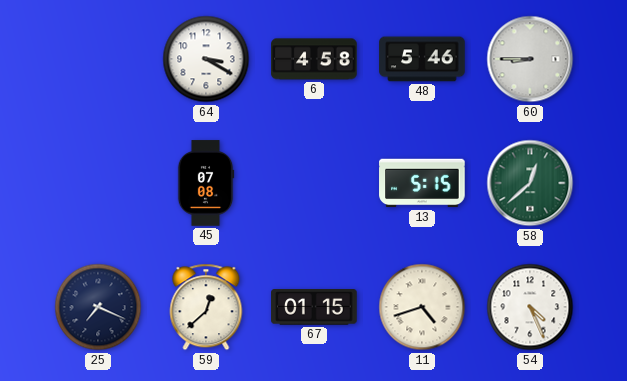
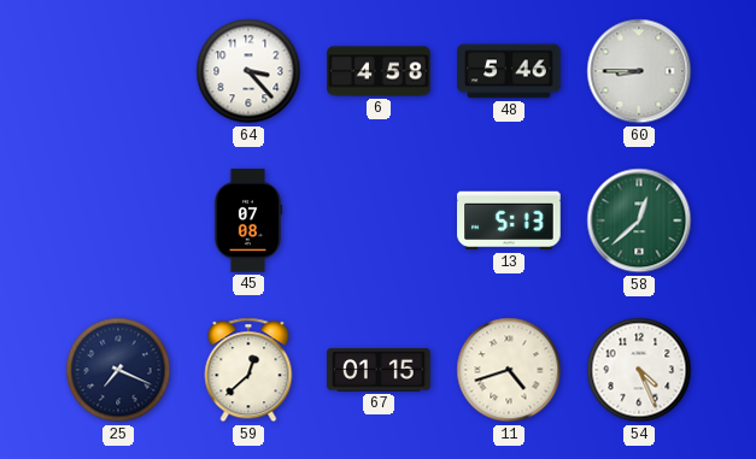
64: 3:20 -> 3:23
13: 5:15 -> 5:13
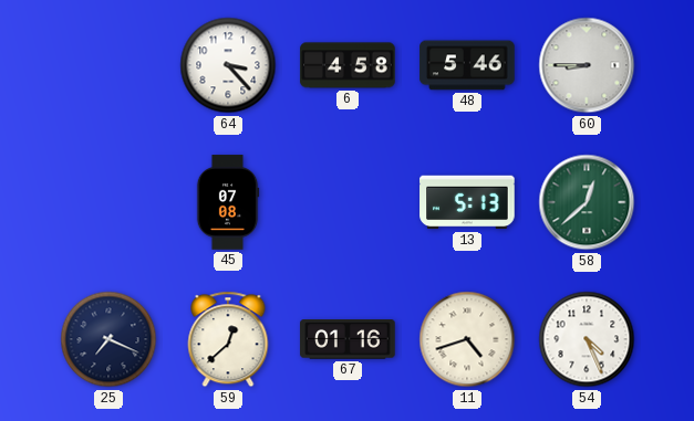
67: 01:15 -> 01:16
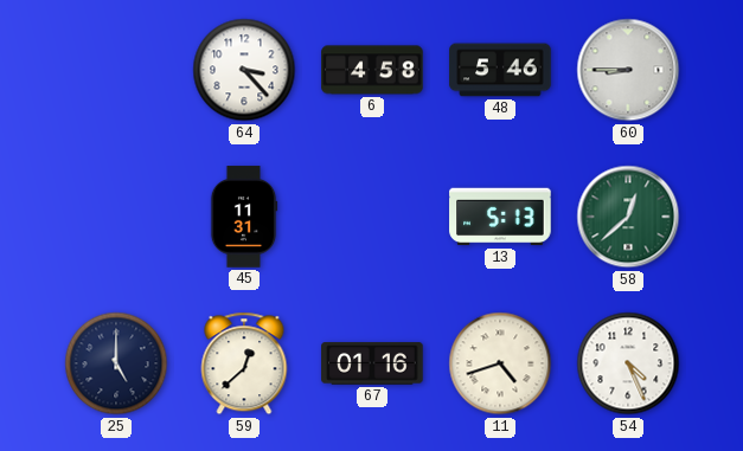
45: 07:08 -> 11:31
25: 7:19 -> 5:00
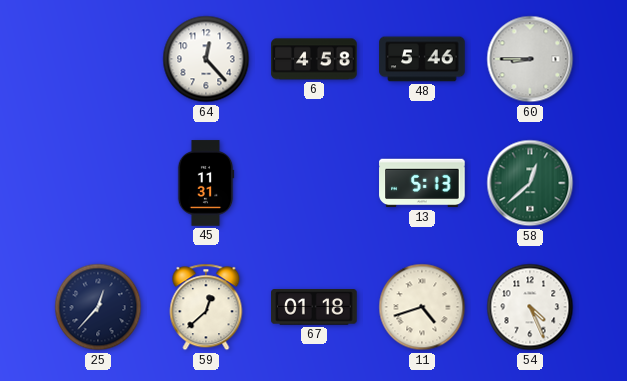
64: 3:23 -> 12:23
25: 5:00 -> 12:37
67: 01:16 -> 01:18
